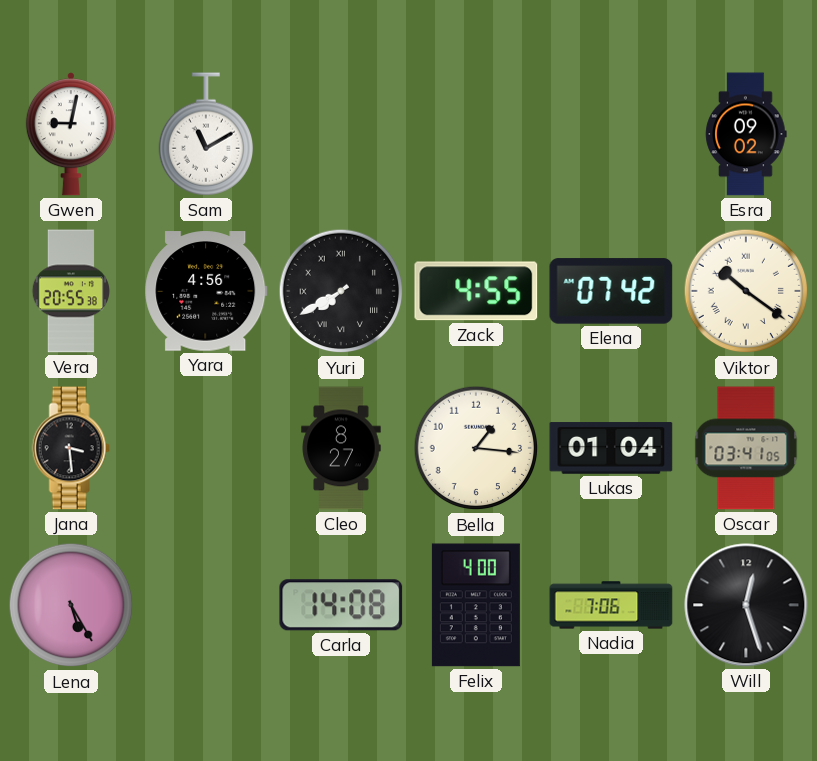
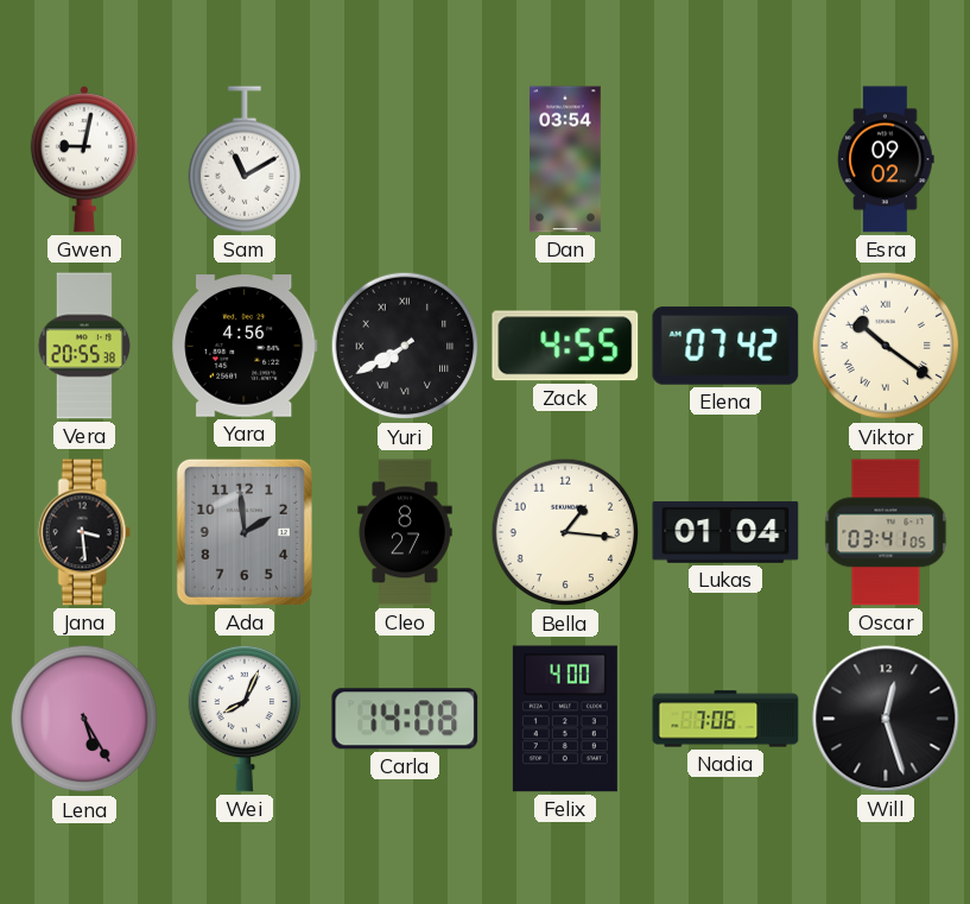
Dan: none -> 03:54
Ada: none -> 1:59
Wei: none -> 8:04
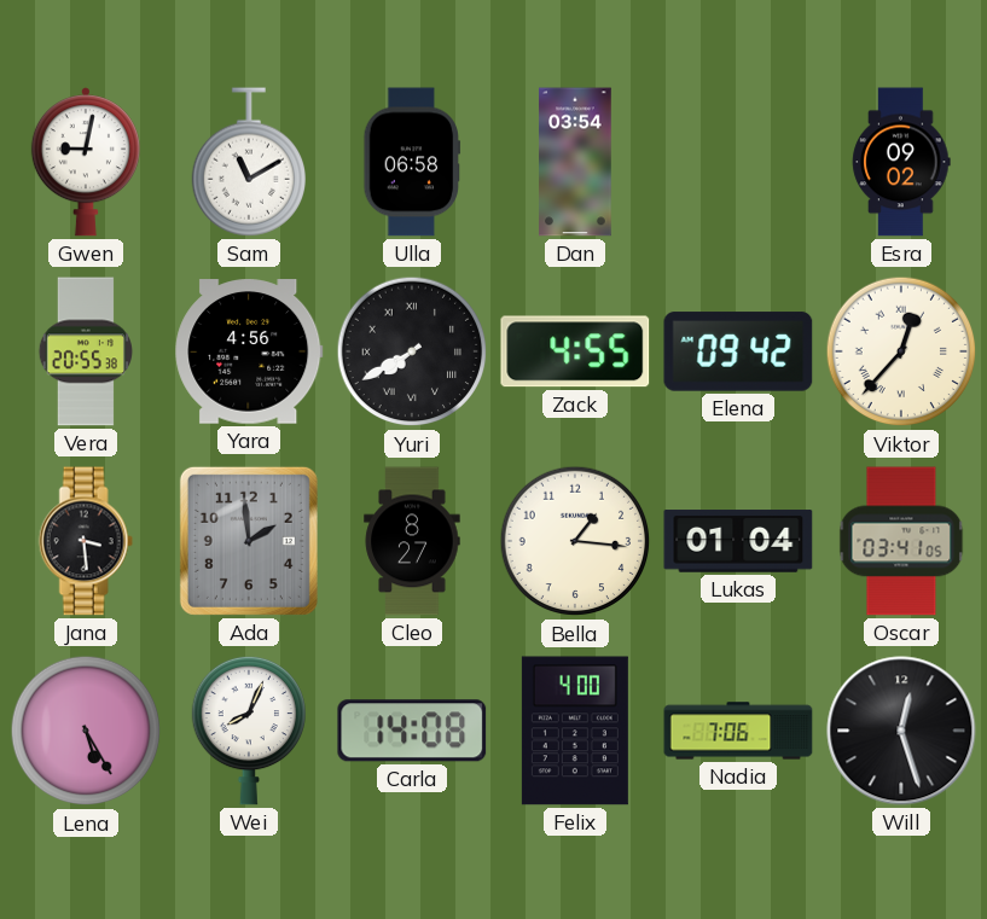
Ulla: none -> 06:58
Elena: 07:42 -> 09:42
Viktor: 10:21 -> 12:37
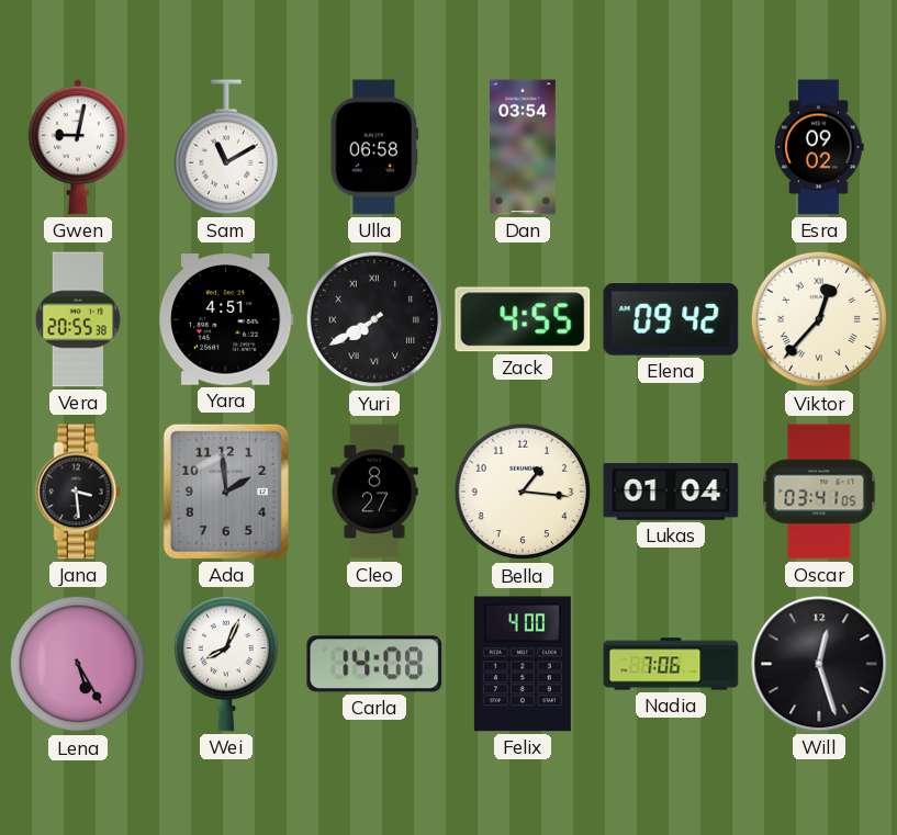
Yara: 4:56 -> 4:51
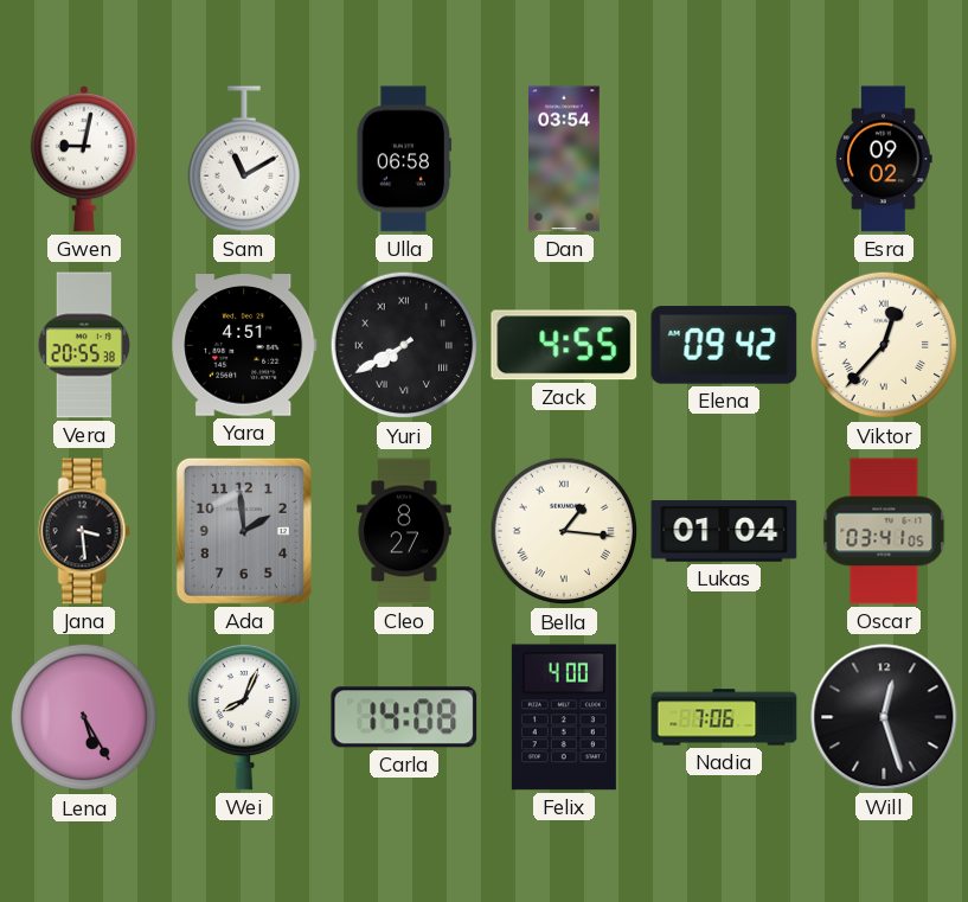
Bella numerals: Arabic -> Roman
